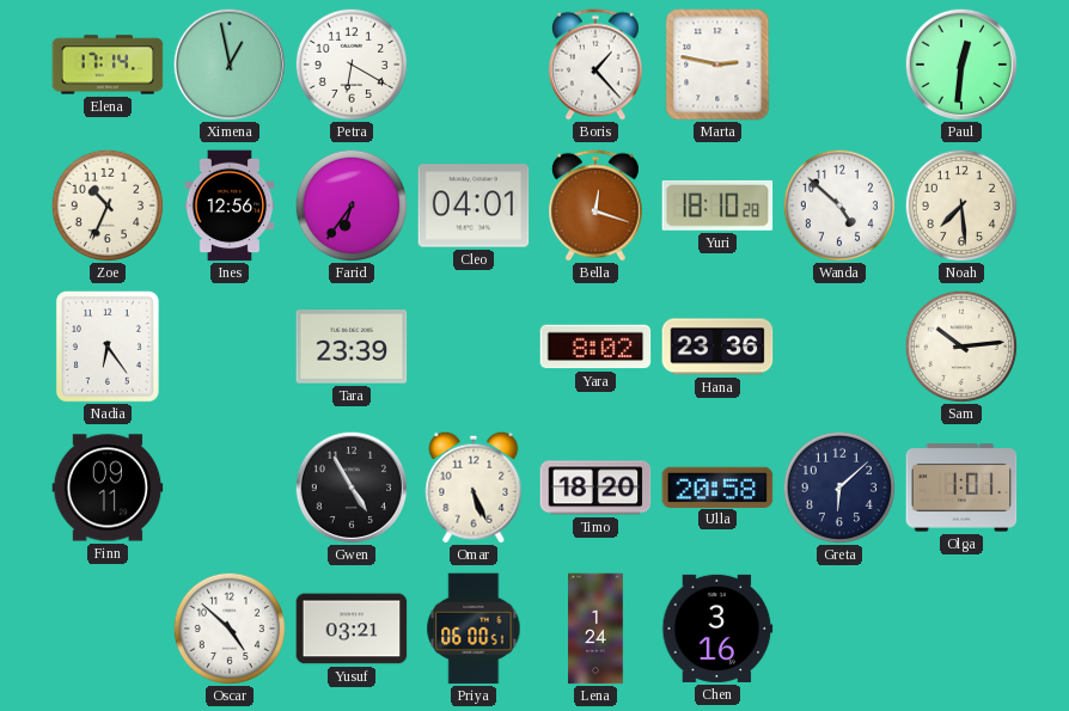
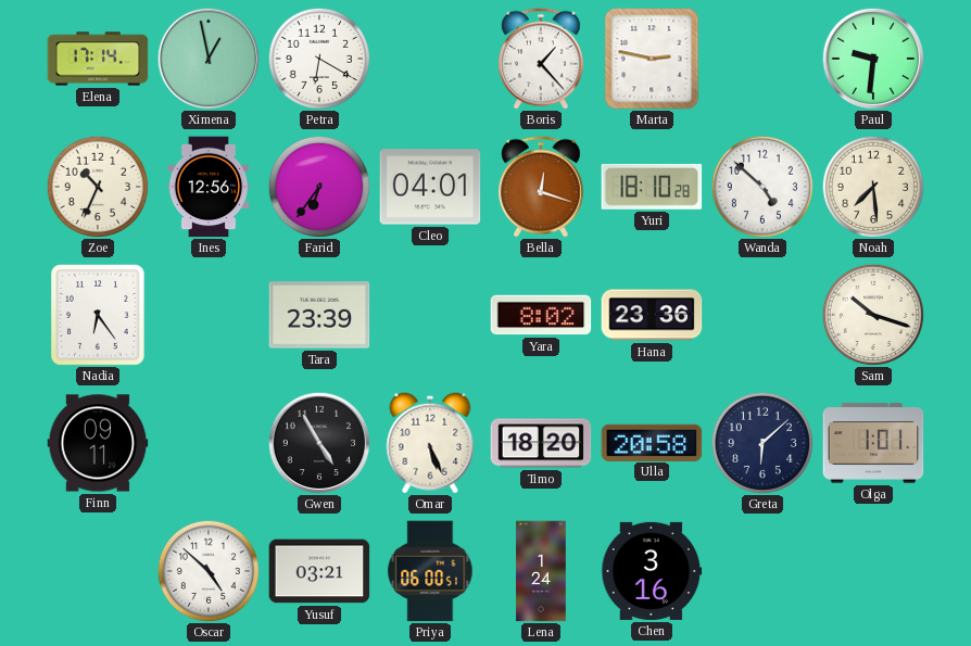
Paul: 12:31 -> 9:31
Sam: 10:14 -> 10:18
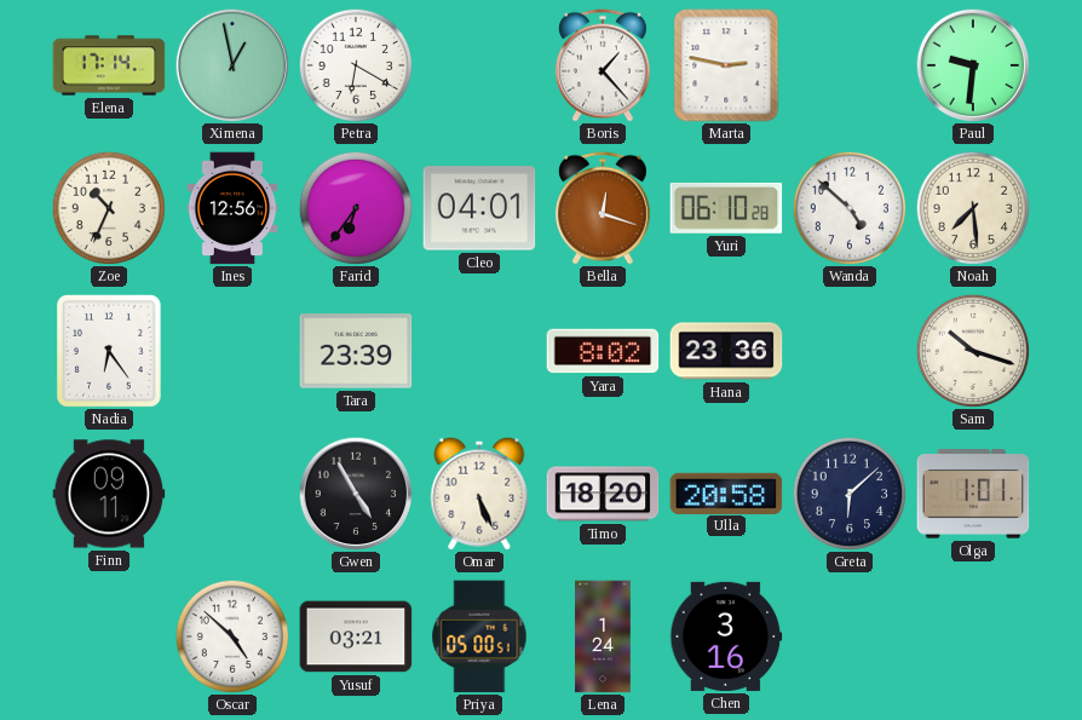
Yuri: 18:10 -> 06:10
Priya: 06:00 -> 05:00
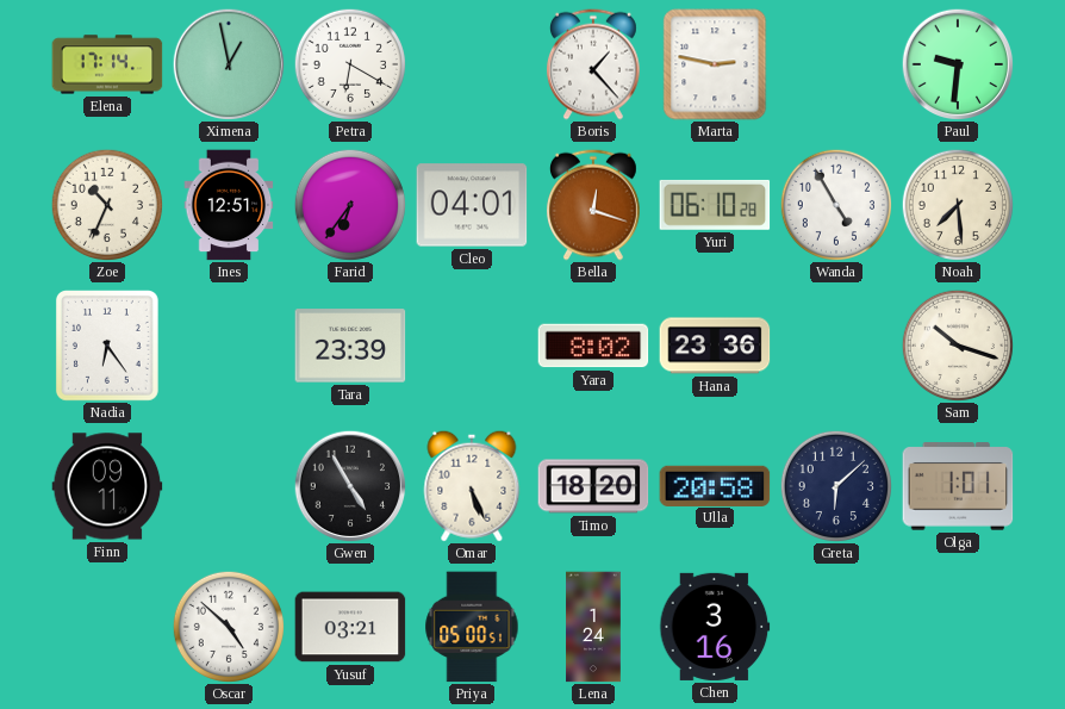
Ines: 12:56 -> 12:51
Wanda: 4:52 -> 4:55
